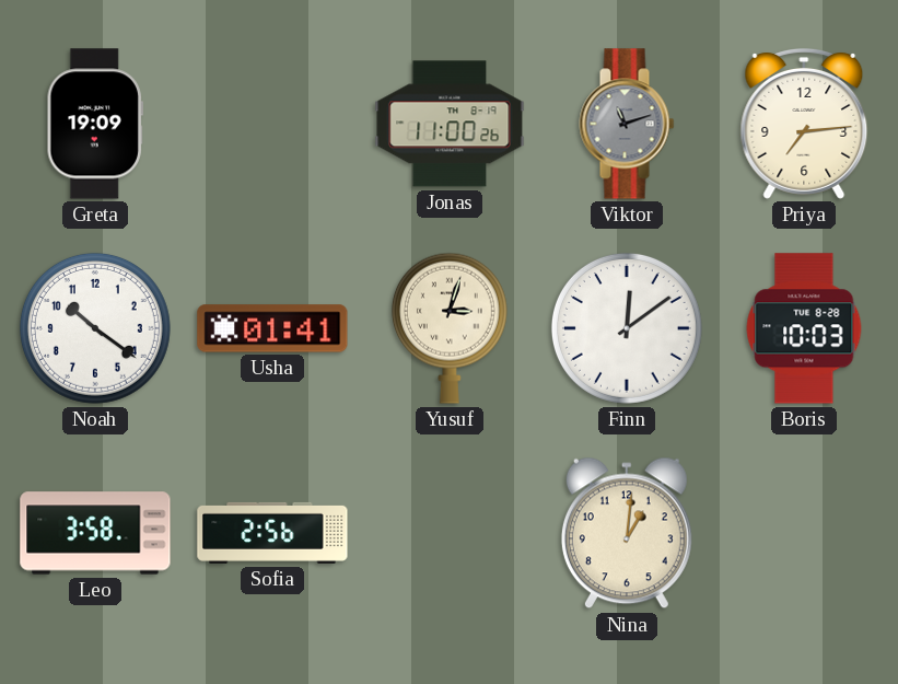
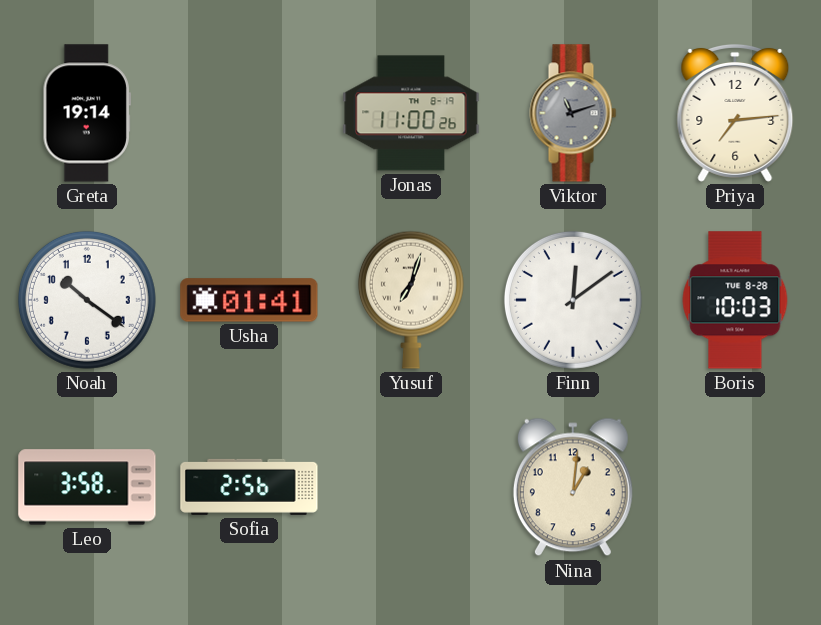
Greta: 19:09 -> 19:14
Yusuf: 3:03 -> 7:03
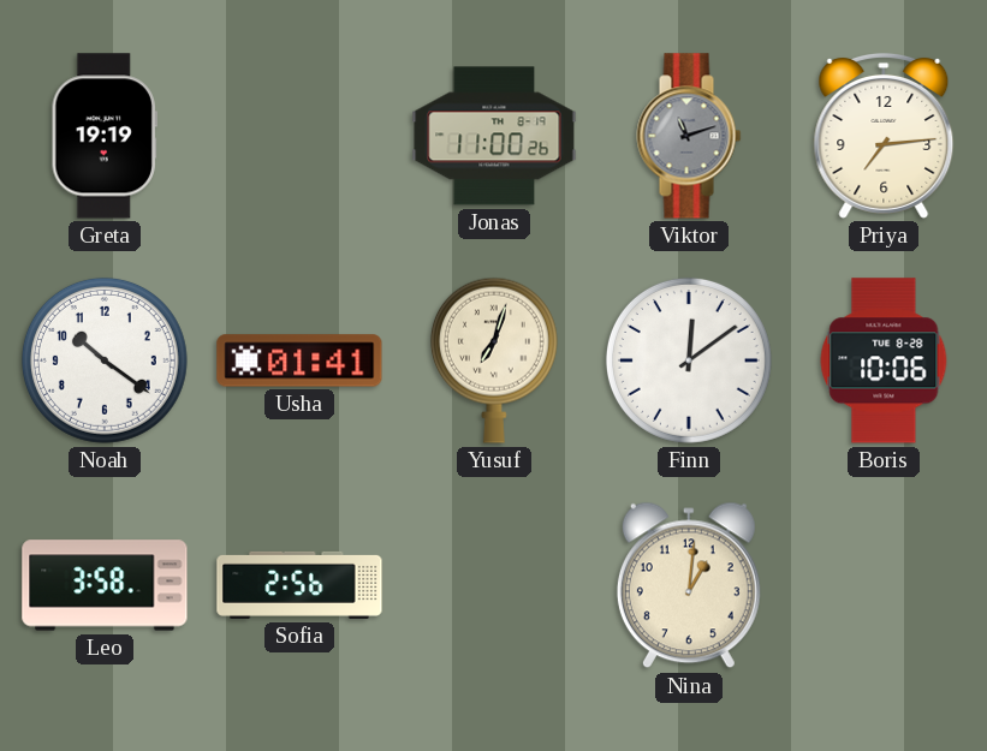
Greta: 19:14 -> 19:19
Boris: 10:03 -> 10:06
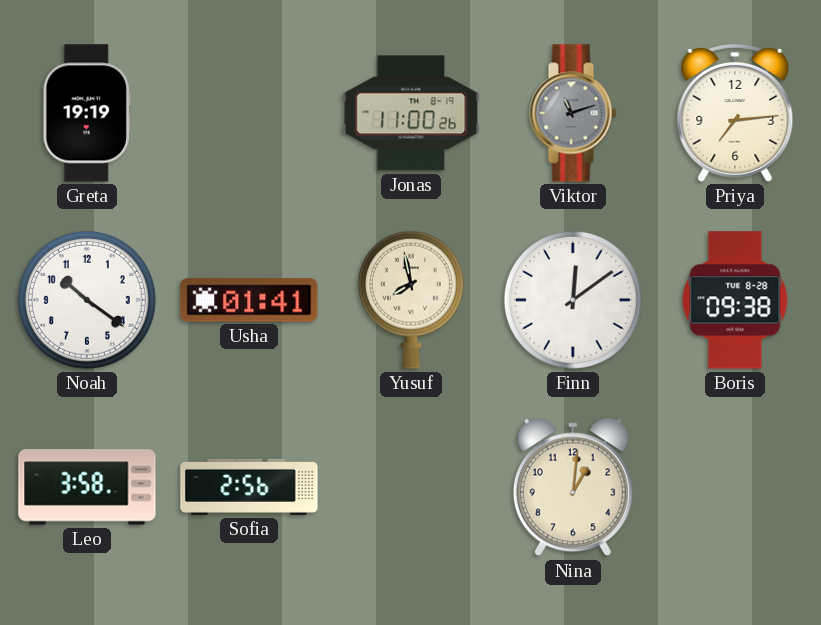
Yusuf: 7:03 -> 7:58
Boris: 10:06 -> 09:38
